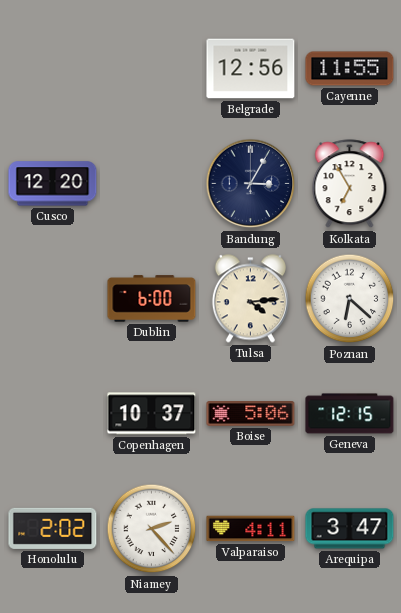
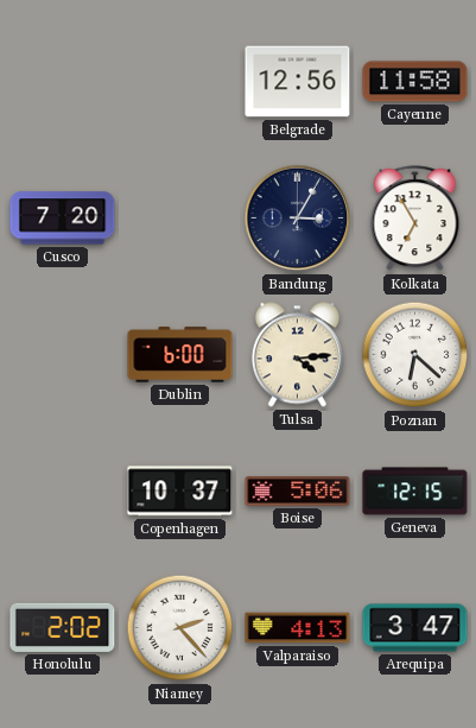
Cayenne: 11:55 -> 11:58
Cusco: 12:20 -> 7:20
Valparaiso: 4:11 -> 4:13
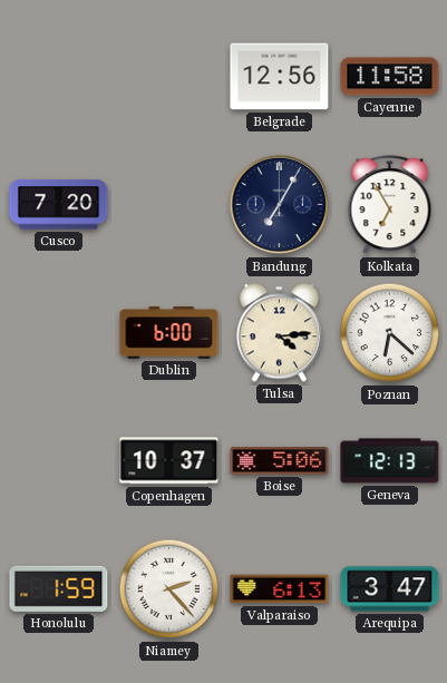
Bandung: 3:05 -> 7:05
Geneva: 12:15 -> 12:13
Honolulu: 2:02 -> 1:59
Valparaiso: 4:13 -> 6:13
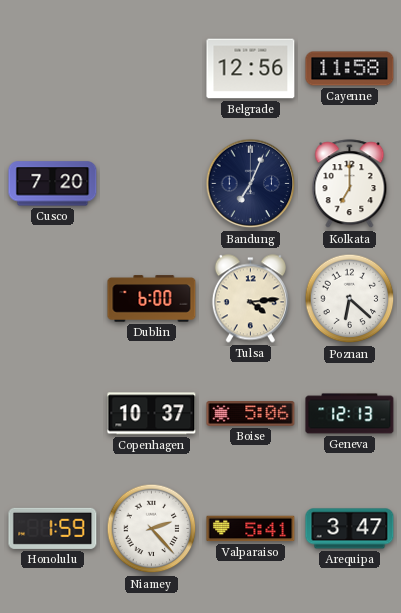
Bandung: 7:05 -> 7:04
Kolkata: 6:55 -> 7:00
Valparaiso: 6:13 -> 5:41
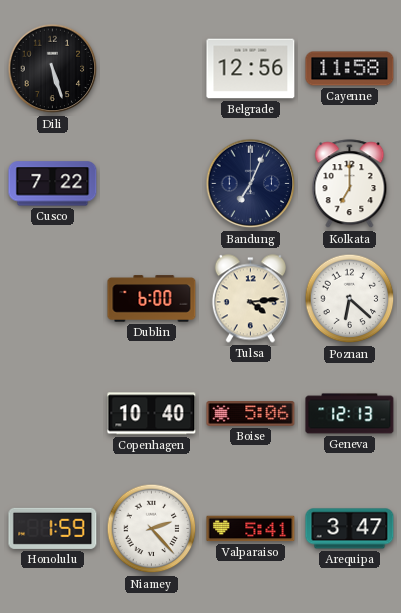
Dili: none -> 5:27
Cusco: 7:20 -> 7:22
Copenhagen: 10:37 -> 10:40
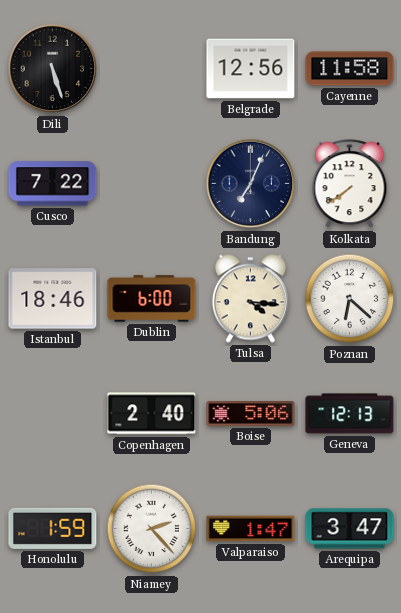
Kolkata: 7:00 -> 7:39
Istanbul: none -> 18:46
Tulsa: 4:14 -> 4:16
Copenhagen: 10:40 -> 2:40
Valparaiso: 5:41 -> 1:47
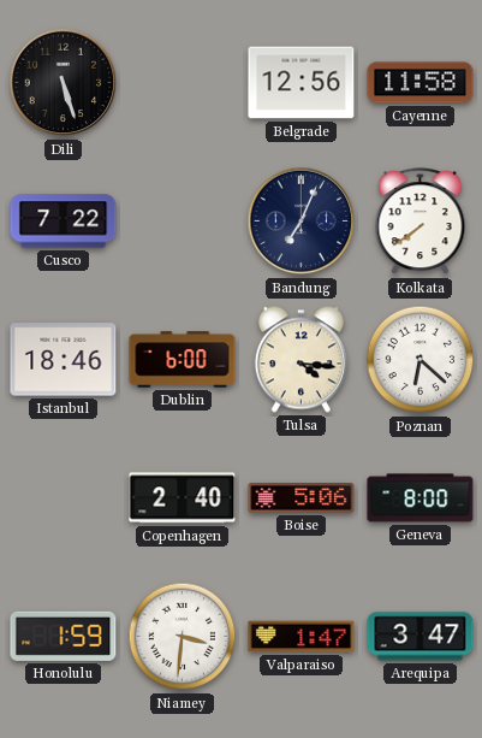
Geneva: 12:13 -> 8:00
Niamey: 2:23 -> 3:31
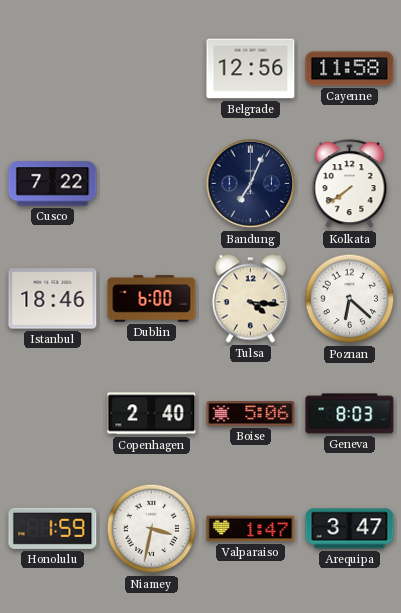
Dili: 5:27 -> none
Geneva: 8:00 -> 8:03
Niamey: 3:31 -> 3:32
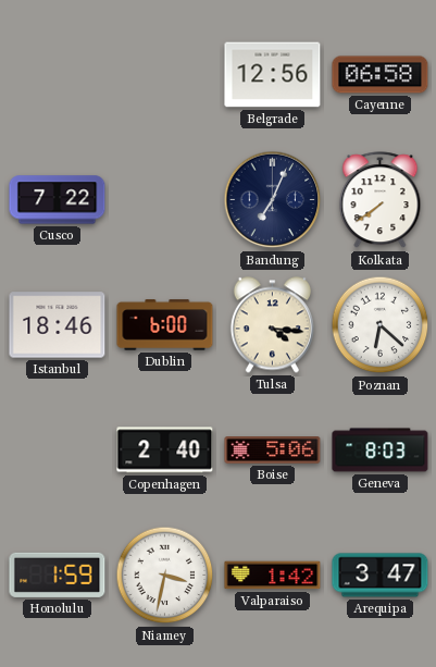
Cayenne: 11:58 -> 06:58
Valparaiso: 1:47 -> 1:42
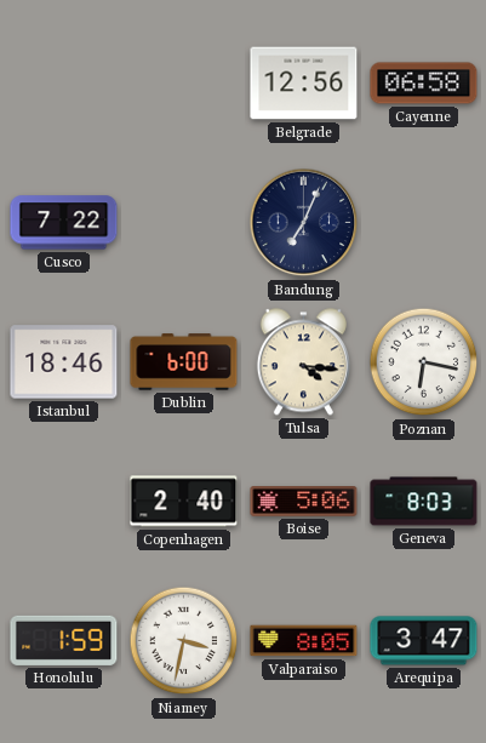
Kolkata: 7:39 -> none
Poznan: 6:22 -> 6:17
Valparaiso: 1:42 -> 8:05
